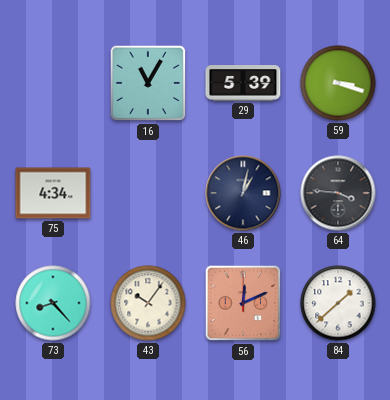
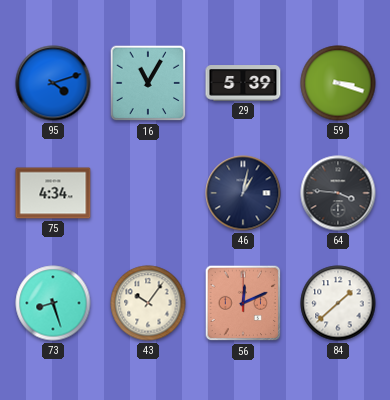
95: none -> 4:12
73: 8:23 -> 8:27
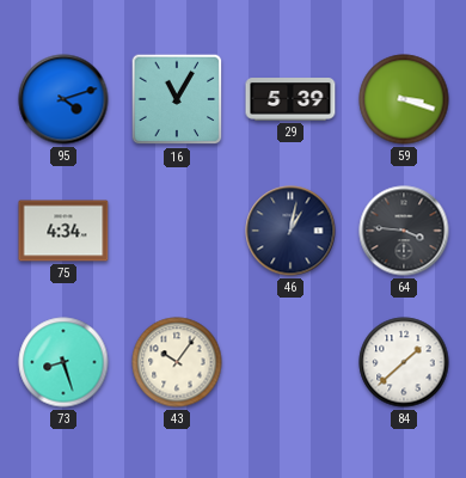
56: 12:11 -> none
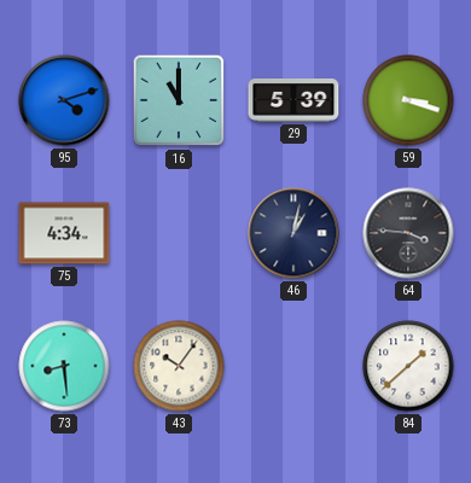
16: 11:05 -> 11:00
73: 8:27 -> 8:29
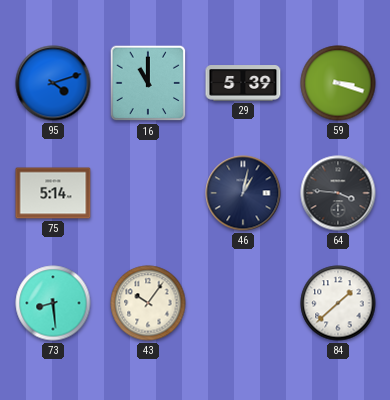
75: 4:34 -> 5:14
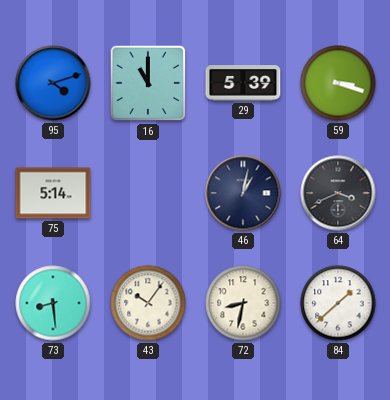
64: 3:46 -> 3:41
72: none -> 8:32
